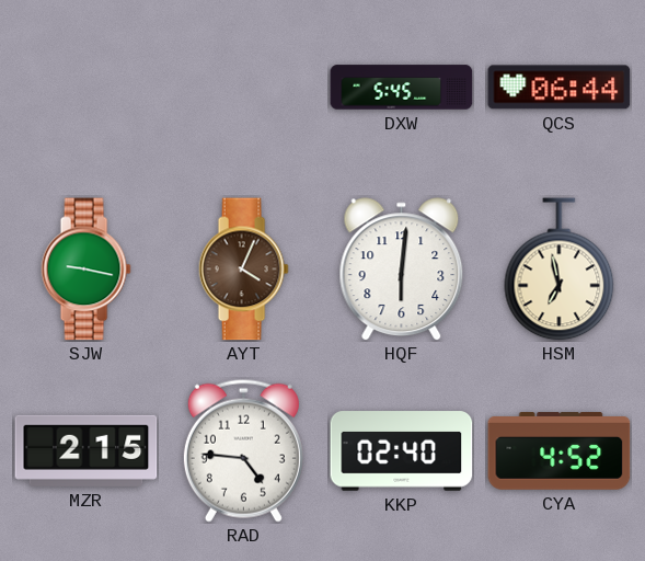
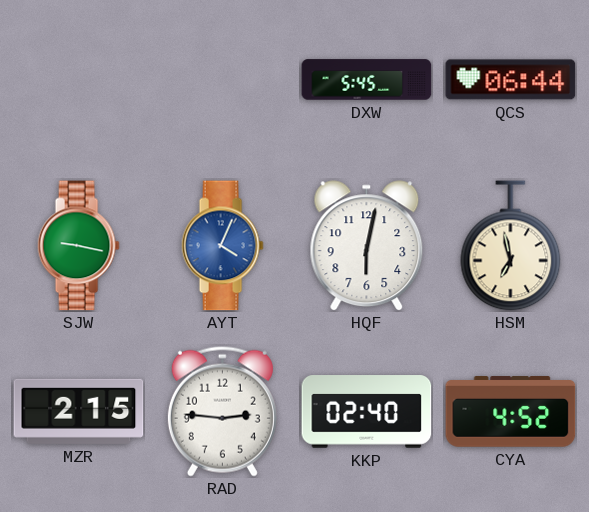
AYT dial: brown -> blue
HQF: 6:01 -> 6:02
RAD: 4:46 -> 2:46
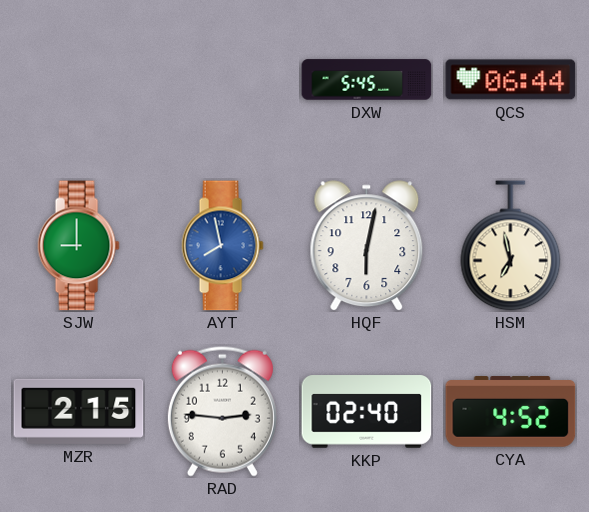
SJW: 9:17 -> 9:00
AYT: 4:04 -> 7:58
